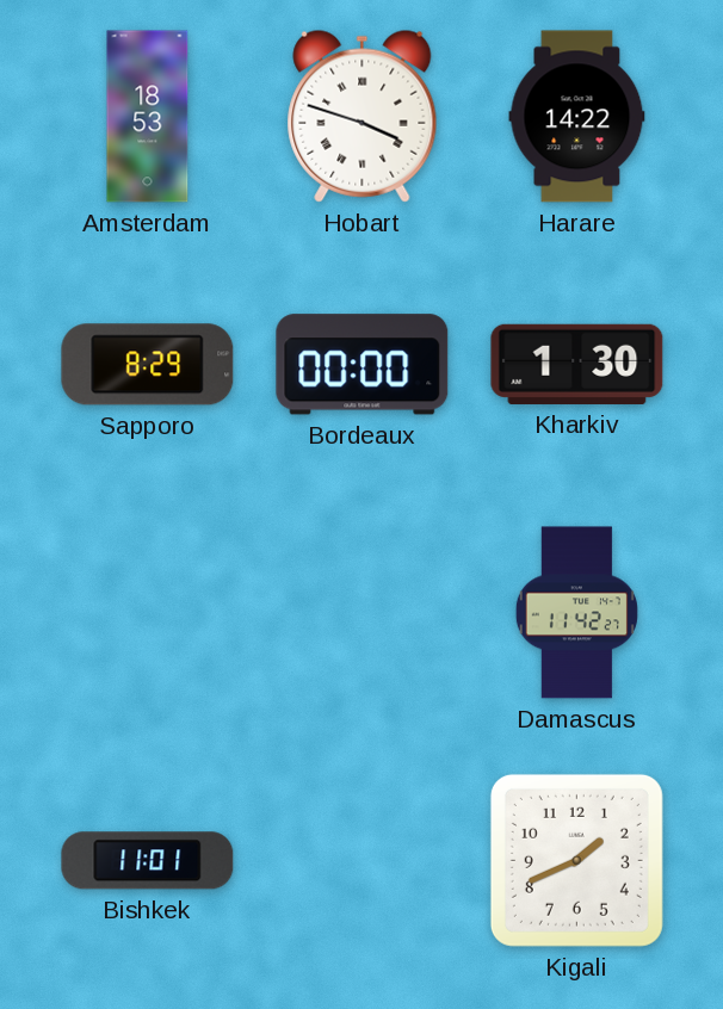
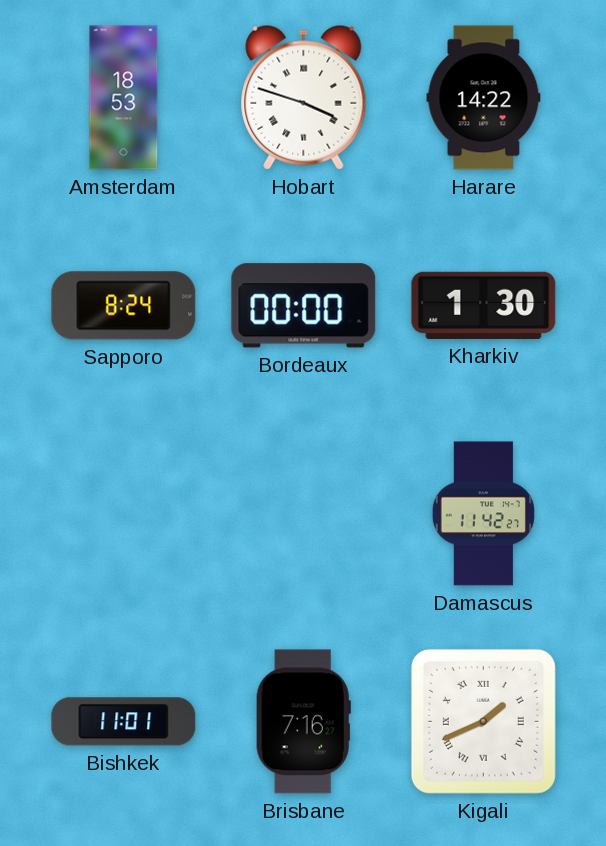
Sapporo: 8:29 -> 8:24
Brisbane: none -> 7:16
Kigali numerals: Arabic -> Roman
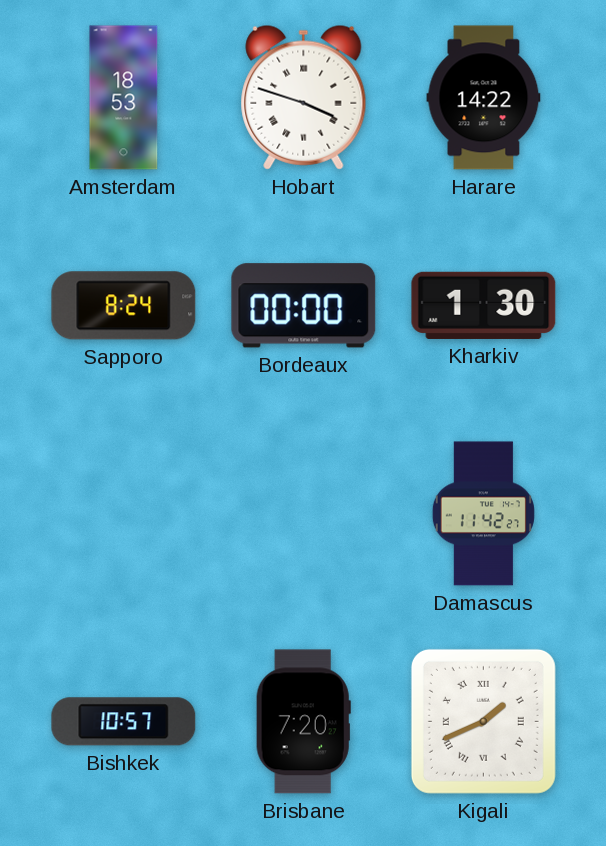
Bishkek: 11:01 -> 10:57
Brisbane: 7:16 -> 7:20
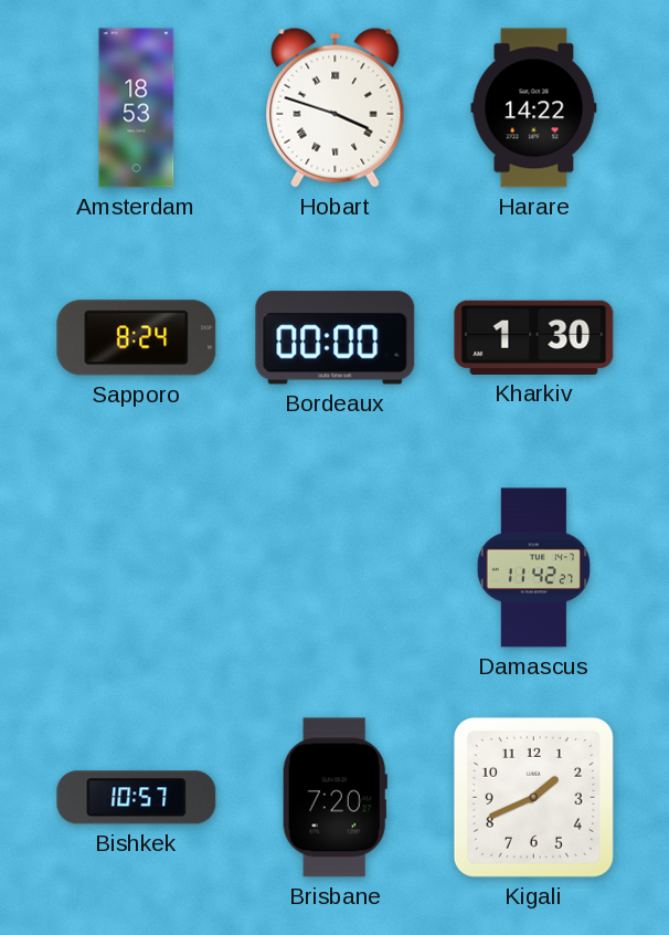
Kigali numerals: Roman -> Arabic
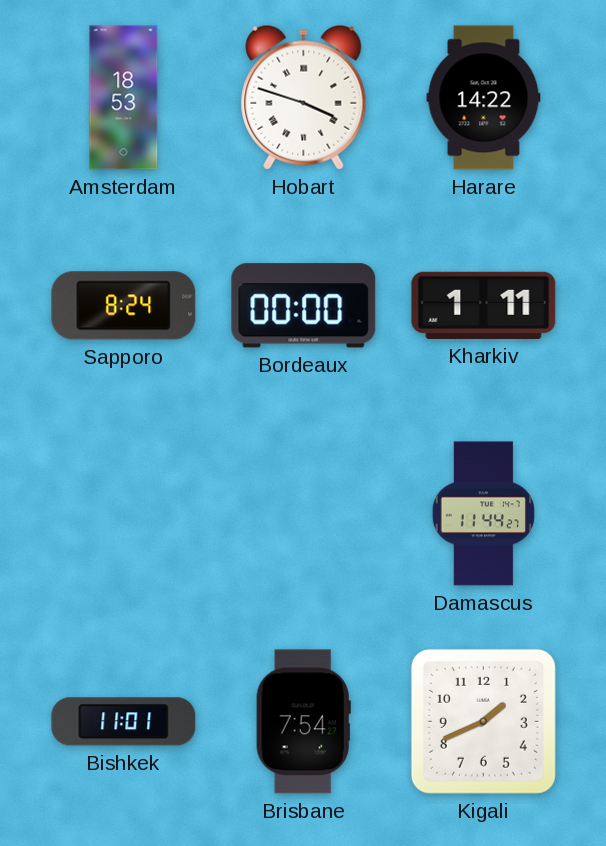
Kharkiv: 1:30 -> 1:11
Damascus: 11:42 -> 11:44
Bishkek: 10:57 -> 11:01
Brisbane: 7:20 -> 7:54
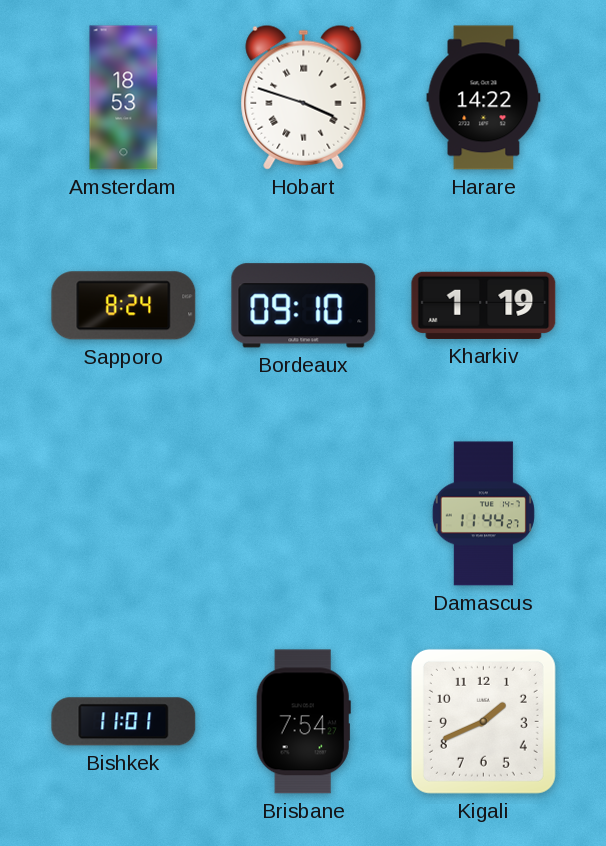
Bordeaux: 00:00 -> 09:10
Kharkiv: 1:11 -> 1:19
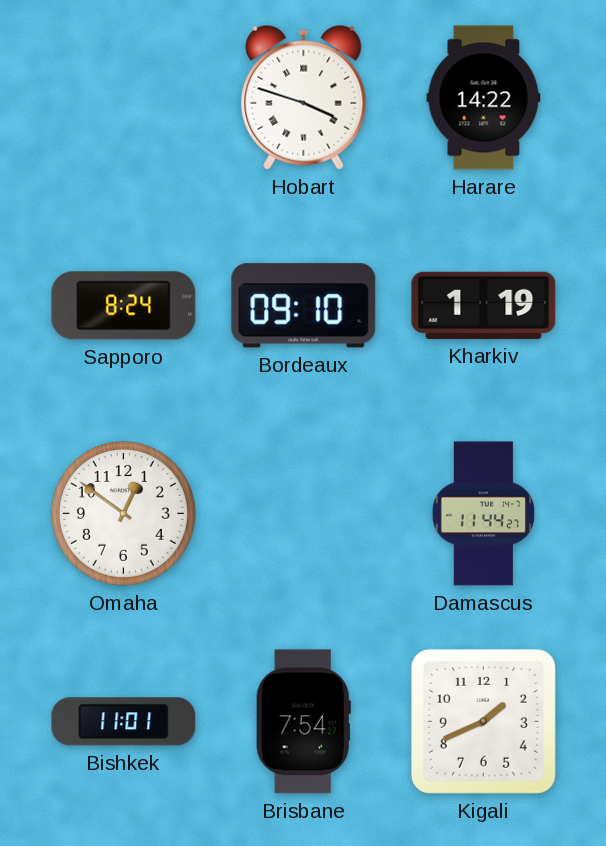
Amsterdam: 18:53 -> none
Omaha: none -> 12:51
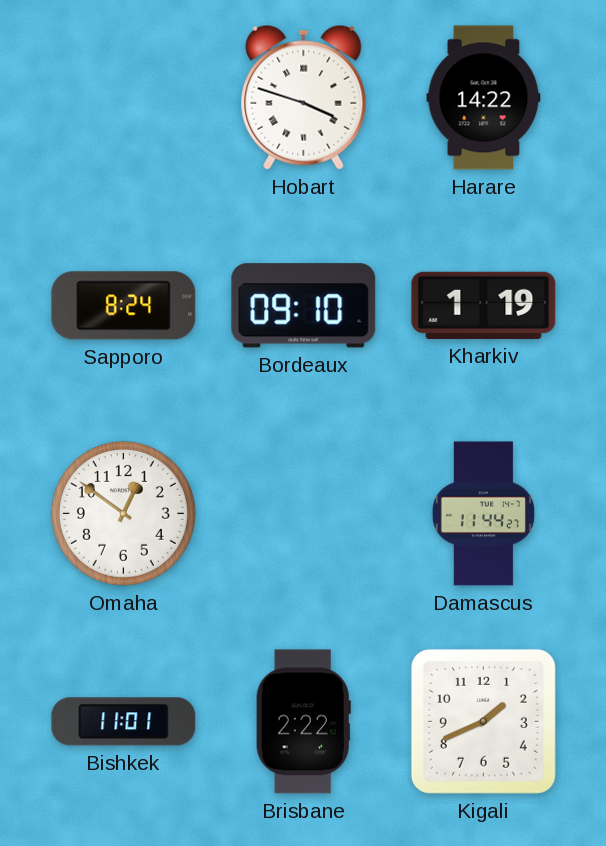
Brisbane: 7:54 -> 2:22
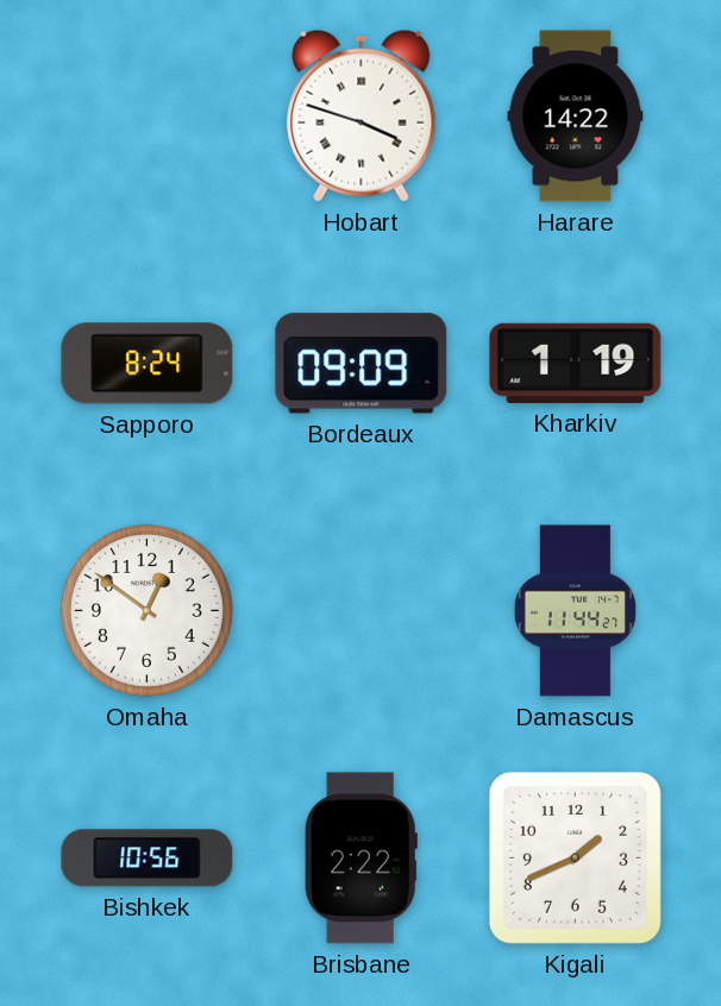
Bordeaux: 09:10 -> 09:09
Bishkek: 11:01 -> 10:56
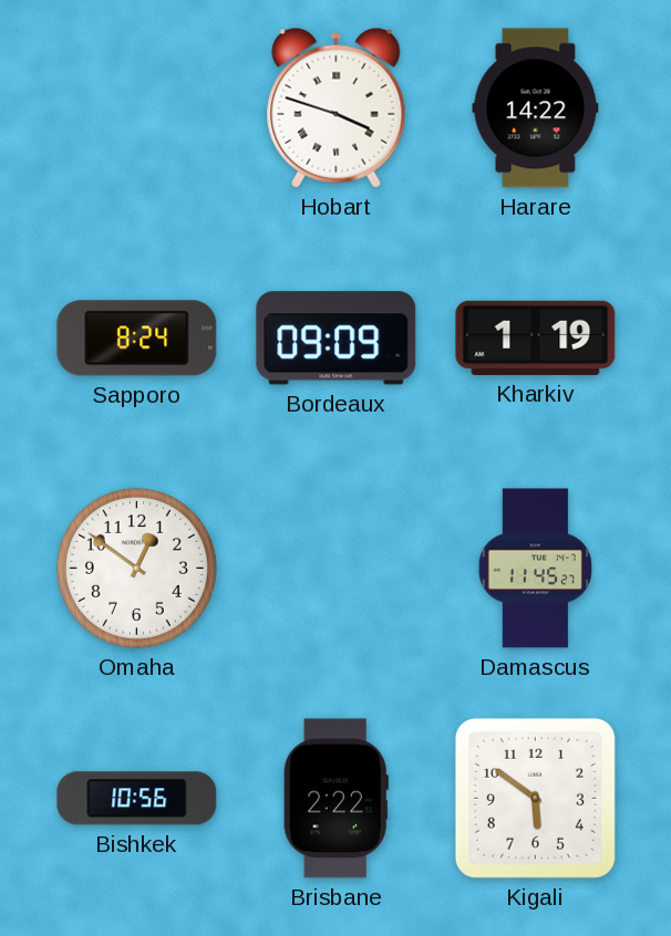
Damascus: 11:44 -> 11:45
Kigali: 1:41 -> 5:51
